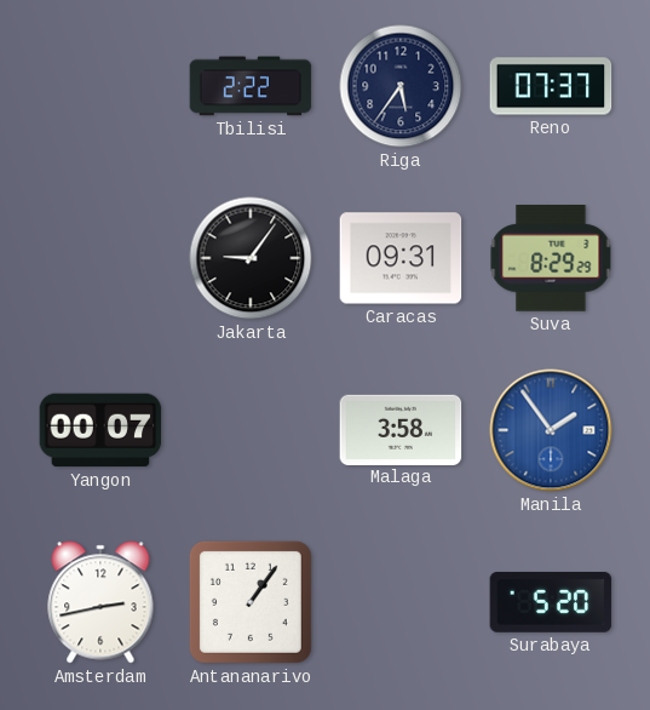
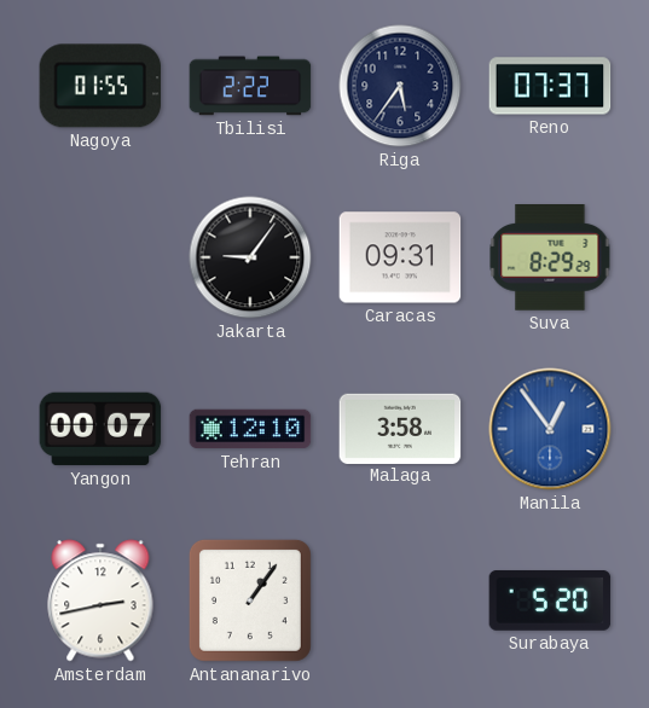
Nagoya: none -> 01:55
Tehran: none -> 12:10
Manila: 1:54 -> 12:54
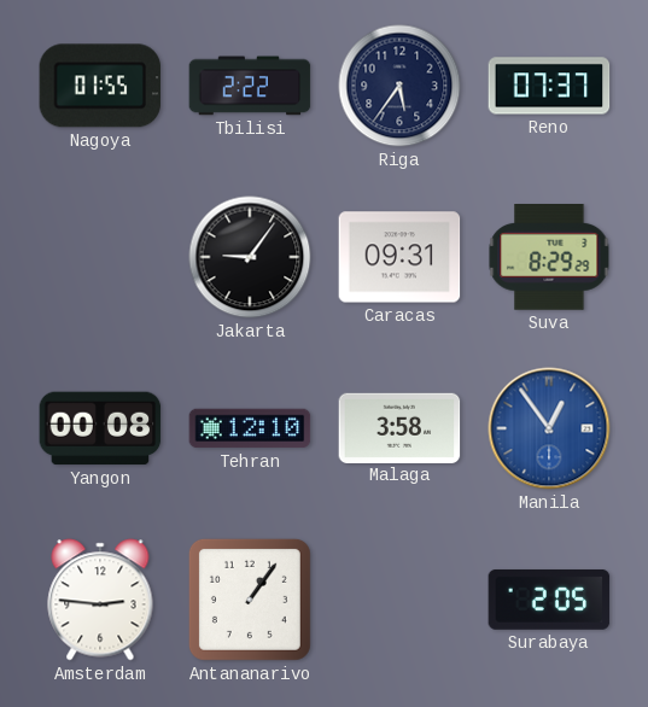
Yangon: 00:07 -> 00:08
Amsterdam: 2:43 -> 2:46
Surabaya: 5:20 -> 2:05
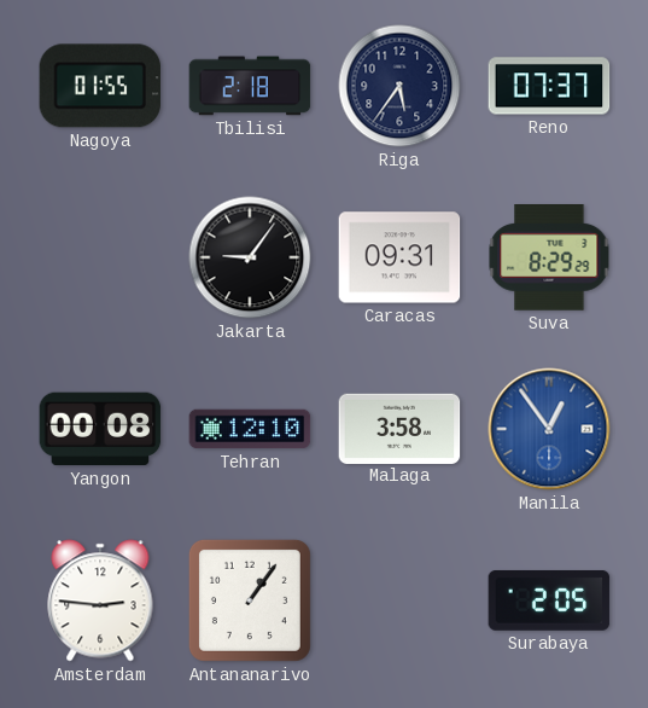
Tbilisi: 2:22 -> 2:18
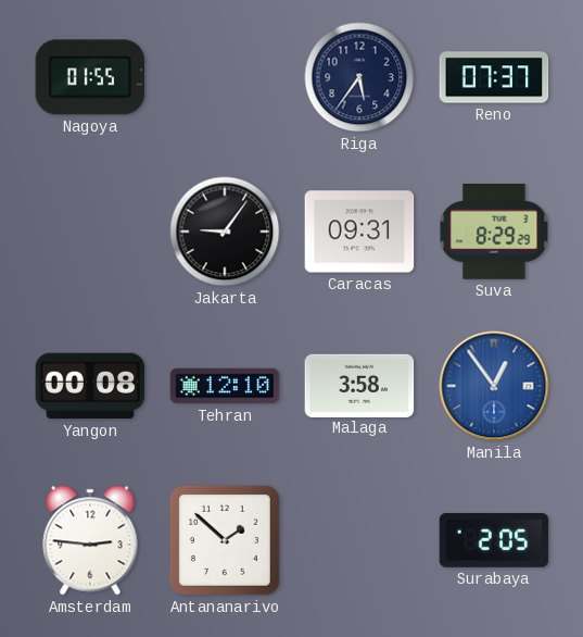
Tbilisi: 2:18 -> none
Antananarivo: 1:06 -> 1:52
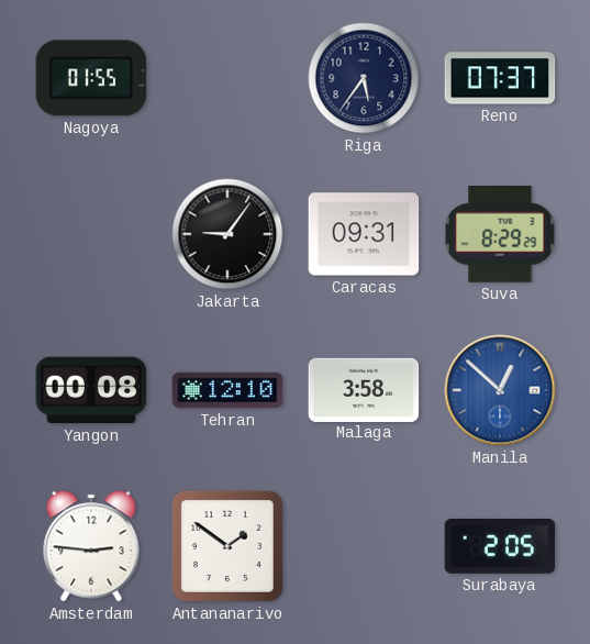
Manila: 12:54 -> 12:52
Antananarivo: 1:52 -> 1:51
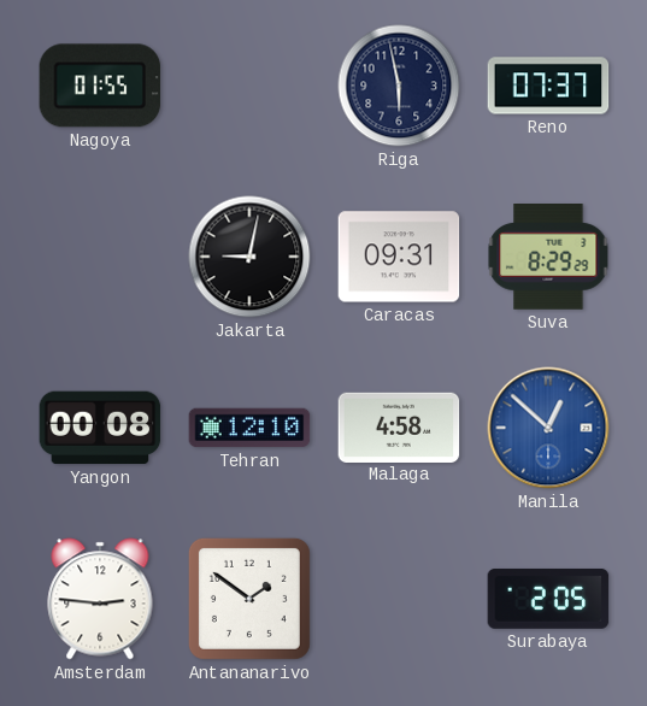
Riga: 5:36 -> 5:58
Jakarta: 9:06 -> 9:02
Malaga: 3:58 -> 4:58
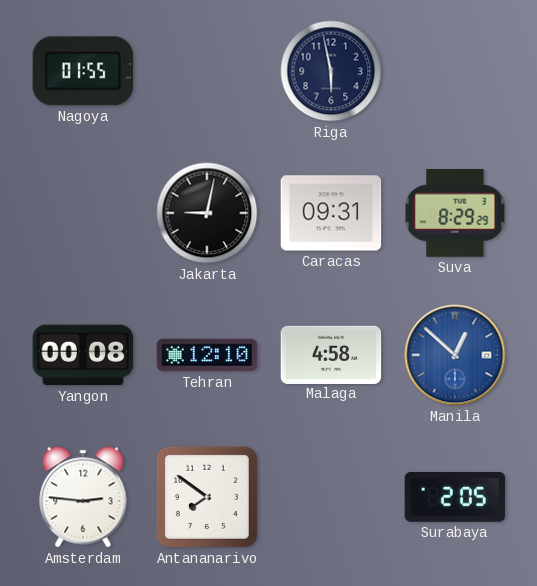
Reno: 07:37 -> none
Antananarivo: 1:51 -> 7:51
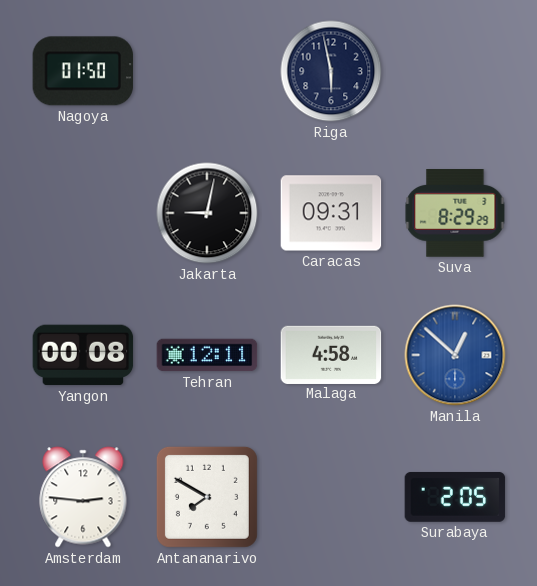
Nagoya: 01:55 -> 01:50
Tehran: 12:10 -> 12:11
Antananarivo: 7:51 -> 7:50
